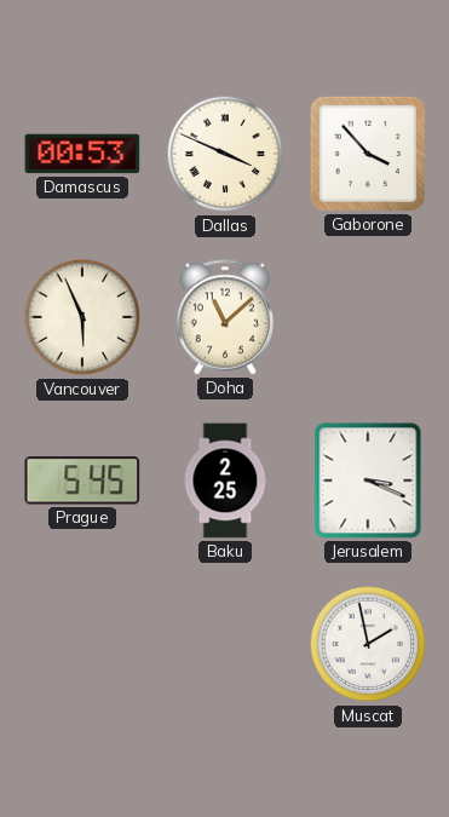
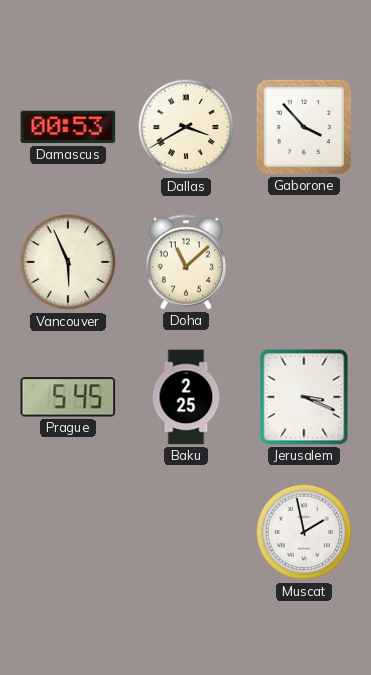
Dallas: 3:49 -> 3:40
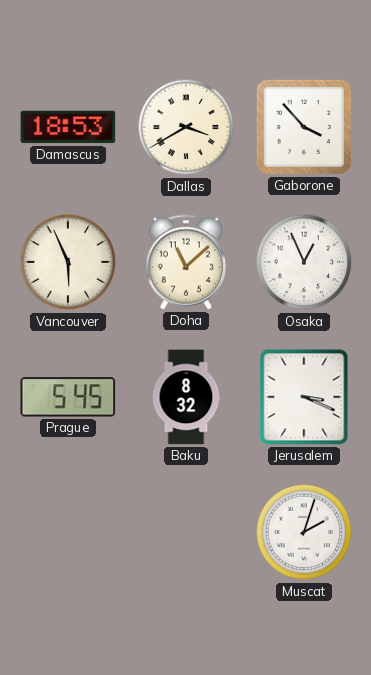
Damascus: 00:53 -> 18:53
Osaka: none -> 12:56
Baku: 2:25 -> 8:32
Muscat: 1:58 -> 2:03
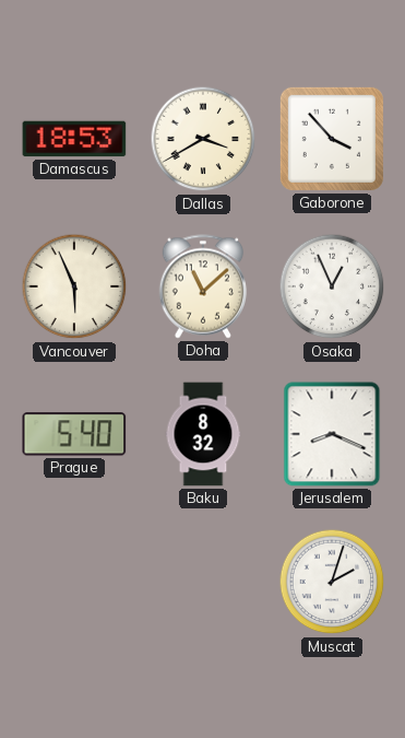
Prague: 5:45 -> 5:40
Jerusalem: 3:19 -> 8:19
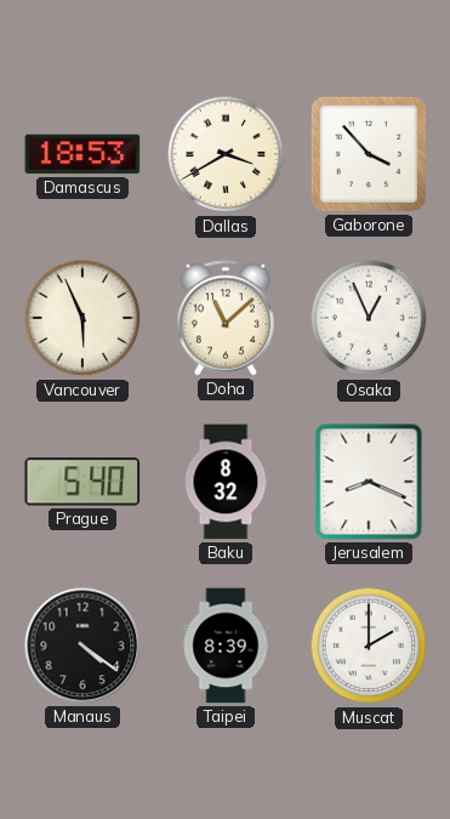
Manaus: none -> 4:21
Taipei: none -> 8:39
Muscat: 2:03 -> 2:00
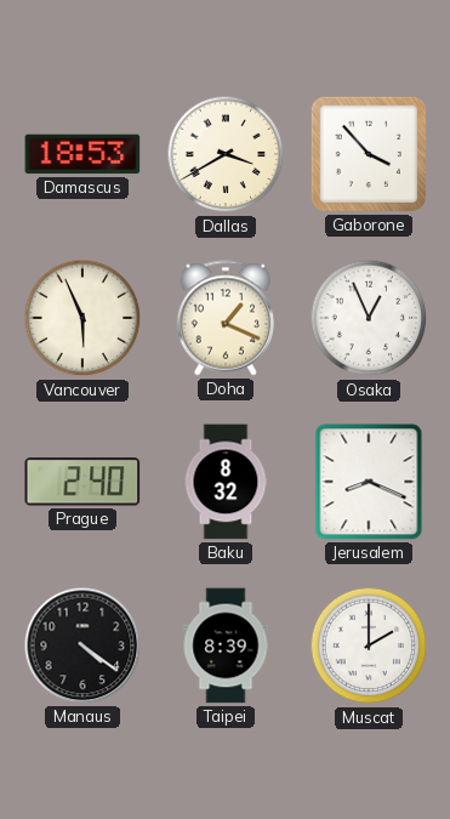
Doha: 11:08 -> 1:19
Prague: 5:40 -> 2:40
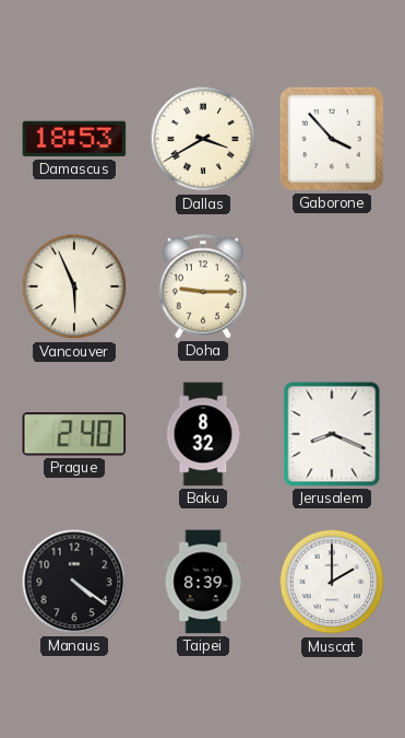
Doha: 1:19 -> 9:15
Osaka: 12:56 -> none
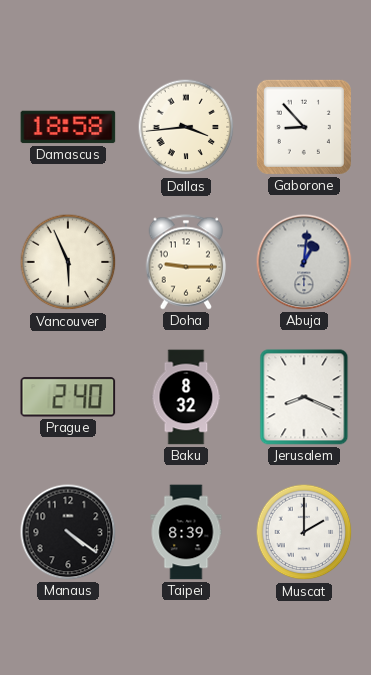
Damascus: 18:53 -> 18:58
Dallas: 3:40 -> 3:44
Gaborone: 3:53 -> 8:53
Abuja: none -> 1:01
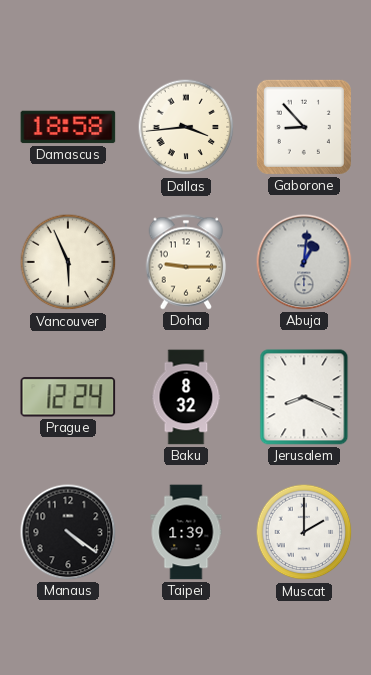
Prague: 2:40 -> 12:24
Taipei: 8:39 -> 1:39
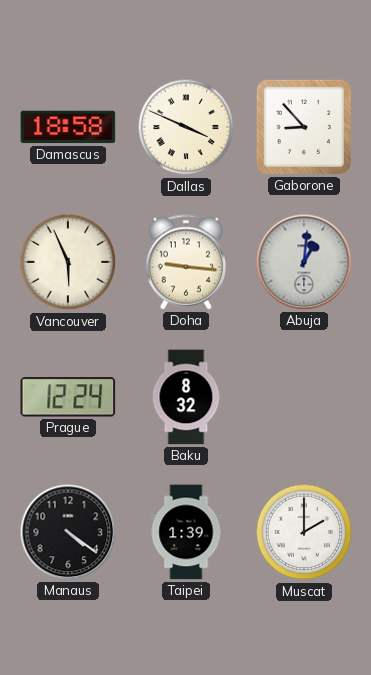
Dallas: 3:44 -> 3:49
Doha: 9:15 -> 9:16
Jerusalem: 8:19 -> none
